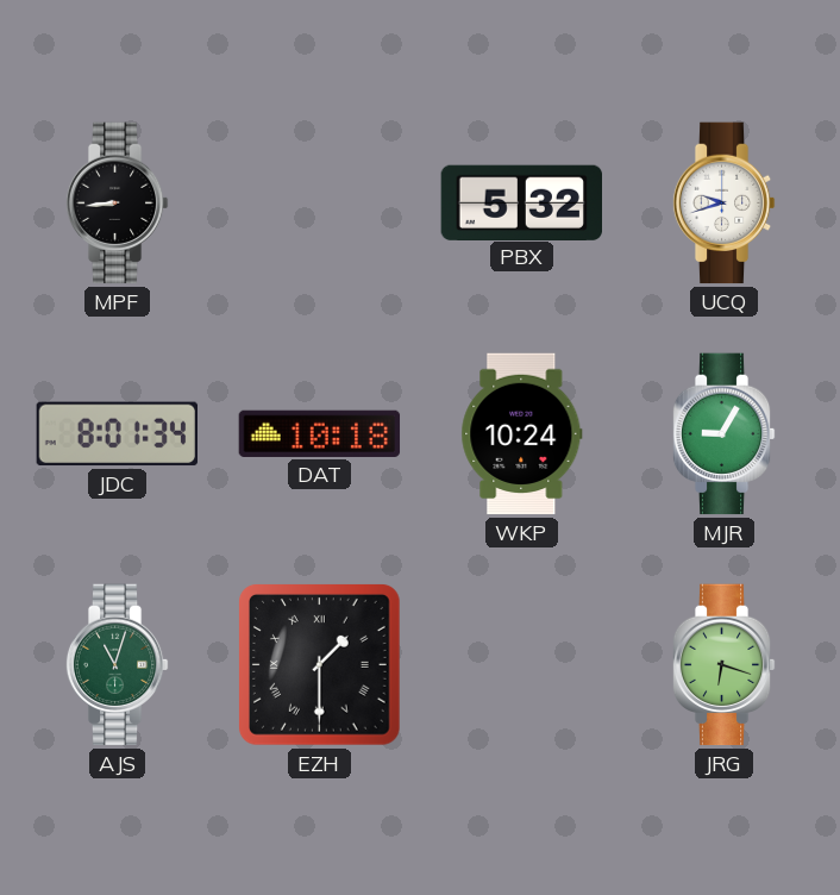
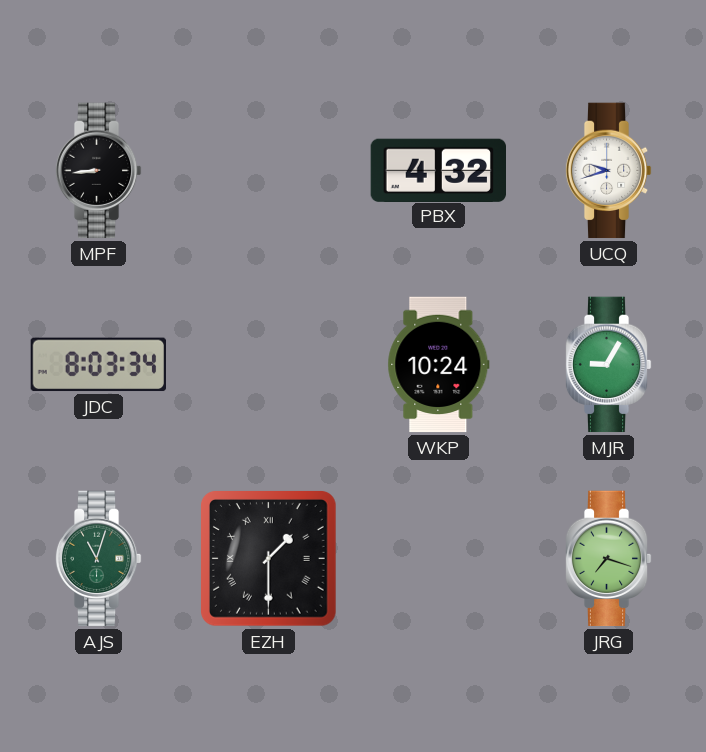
PBX: 5:32 -> 4:32
JDC: 8:01 -> 8:03
DAT: 10:18 -> none
JRG: 6:18 -> 7:18
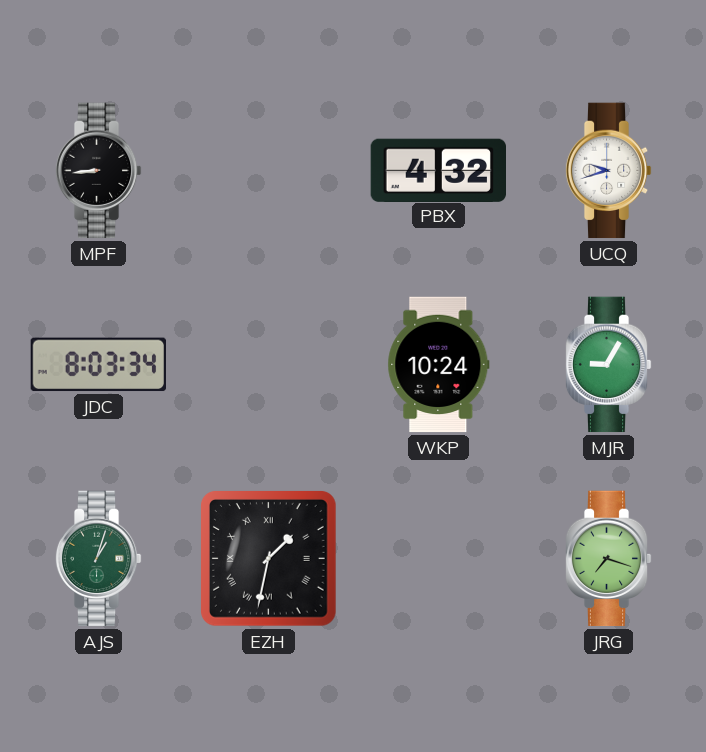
AJS: 11:03 -> 1:03
EZH: 1:30 -> 1:32
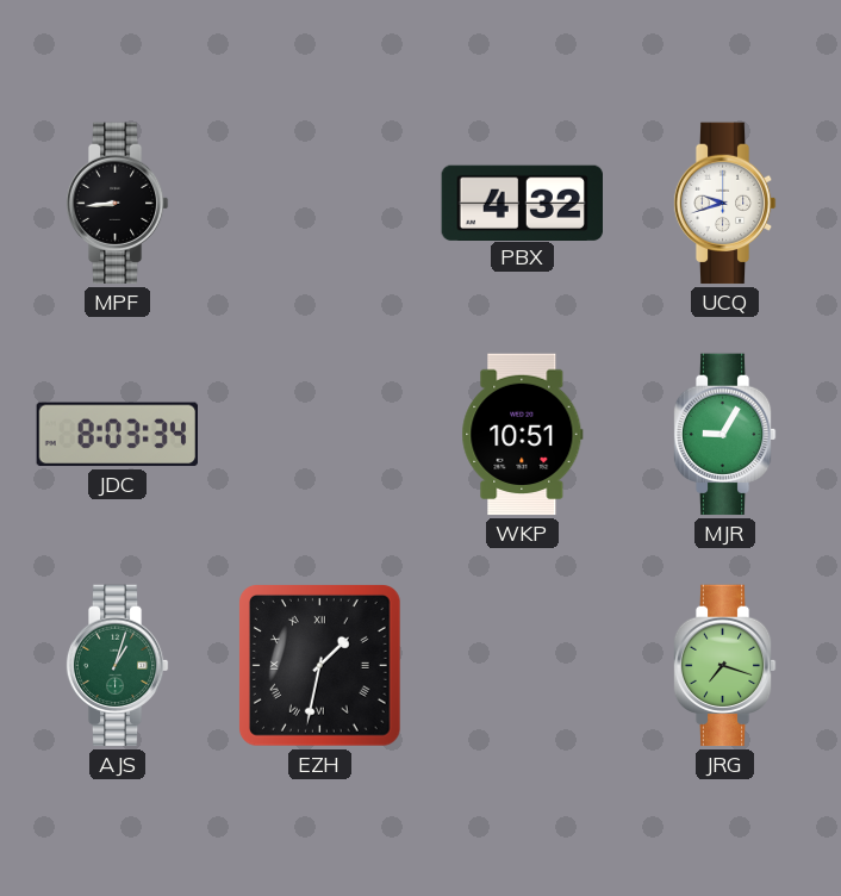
WKP: 10:24 -> 10:51
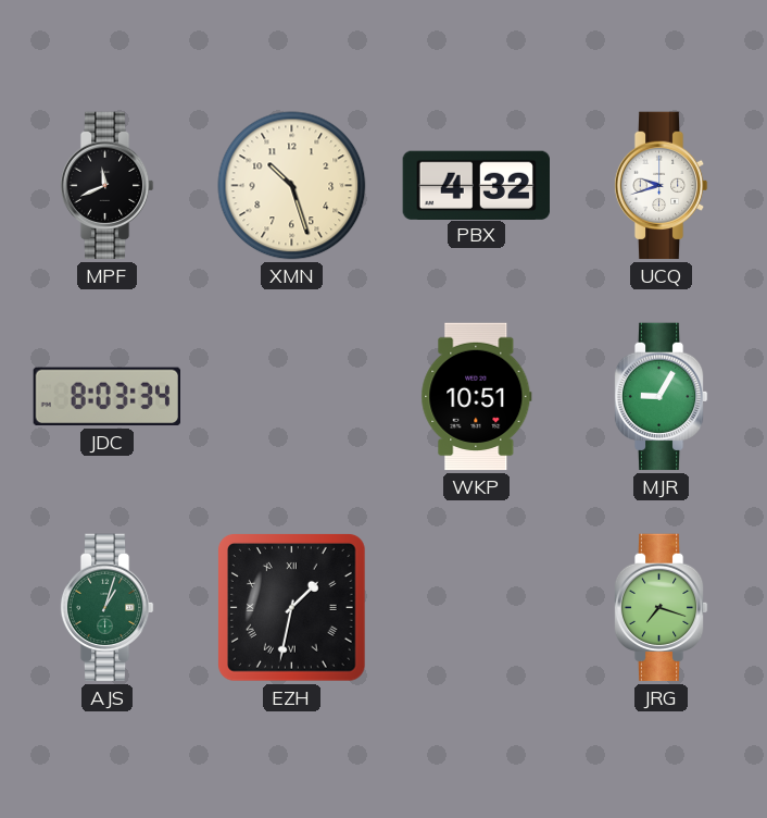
MPF: 8:44 -> 11:41
XMN: none -> 10:27
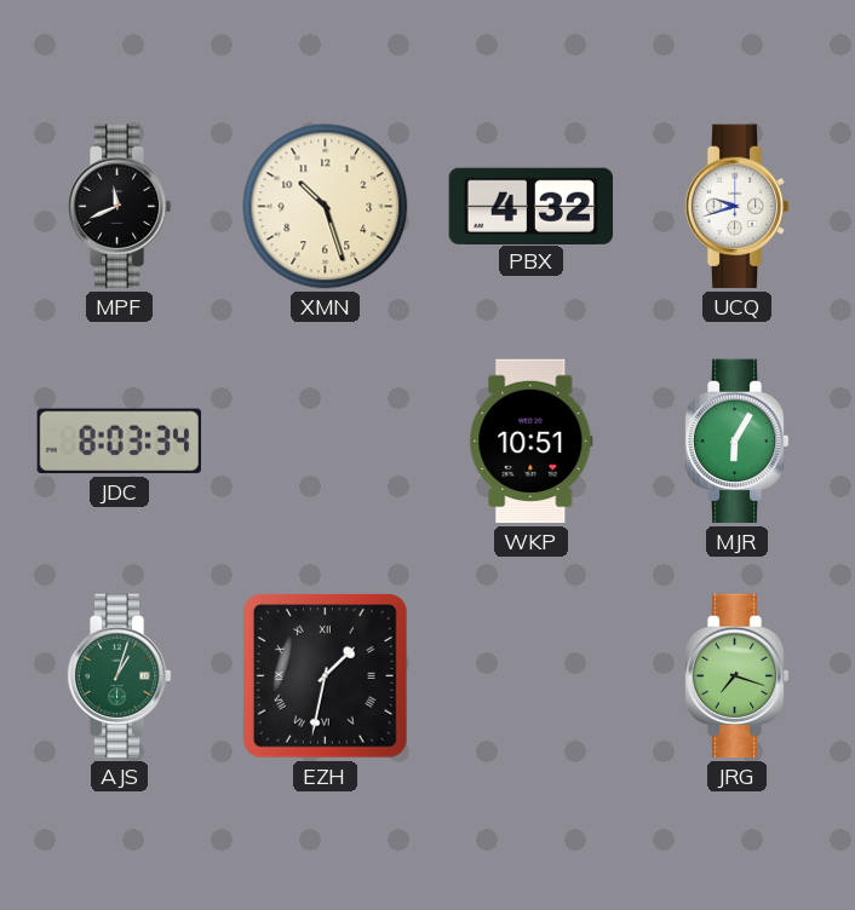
MJR: 9:05 -> 6:05
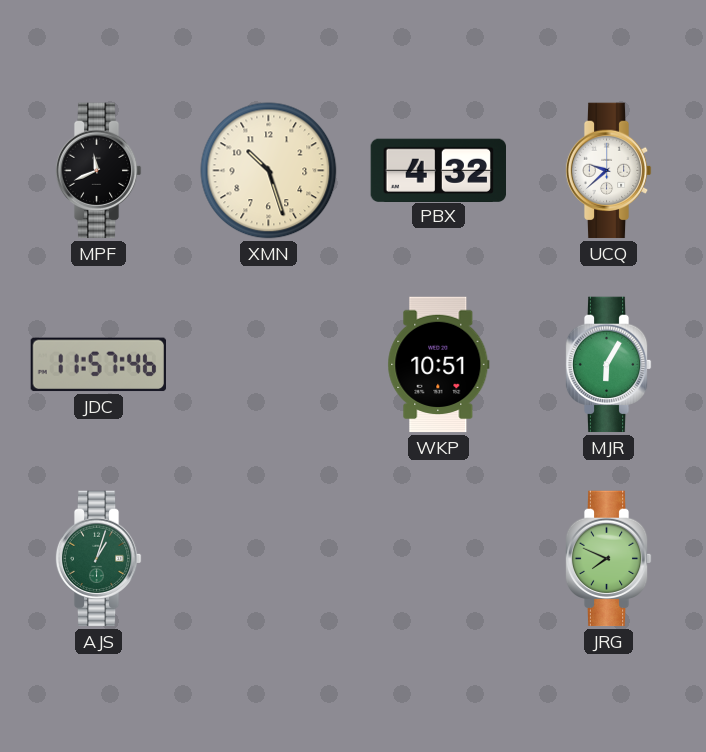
UCQ: 9:42 -> 9:38
JDC: 8:03 -> 11:57
EZH: 1:32 -> none
JRG: 7:18 -> 7:49
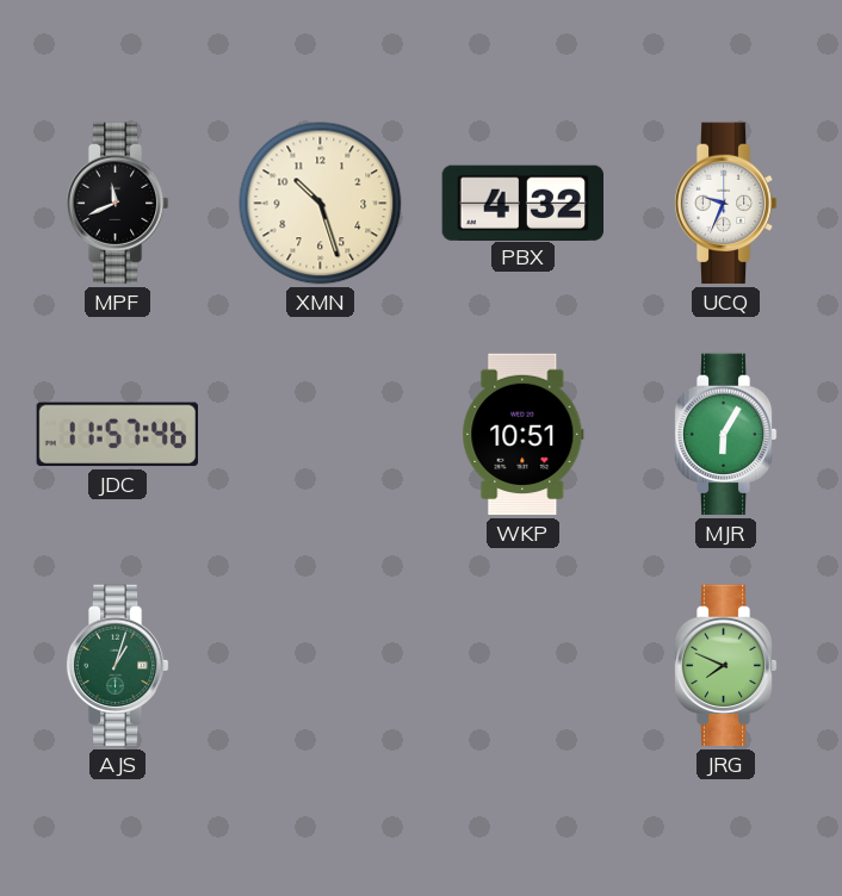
UCQ: 9:38 -> 9:34
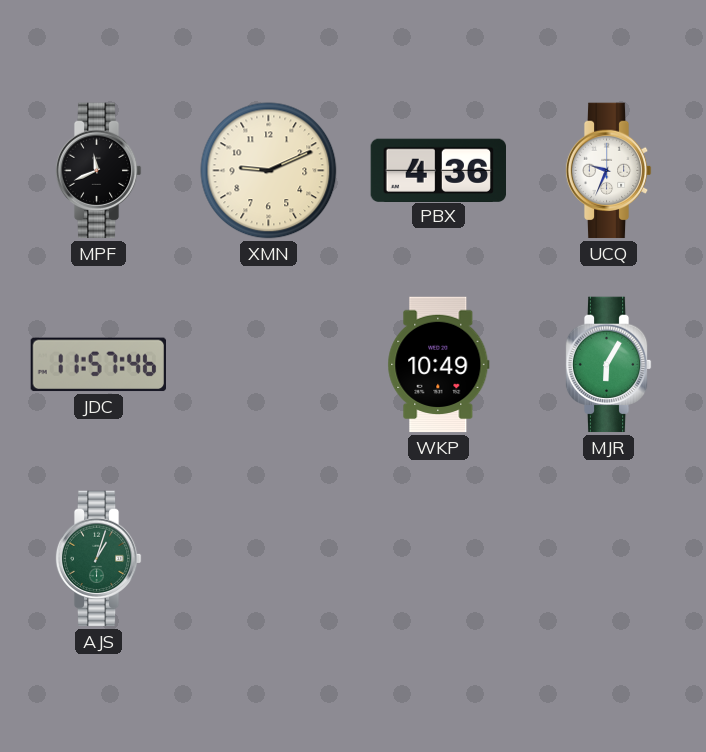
XMN: 10:27 -> 9:11
PBX: 4:32 -> 4:36
WKP: 10:51 -> 10:49
JRG: 7:49 -> none
